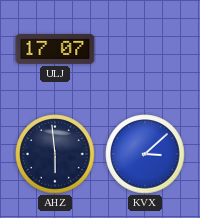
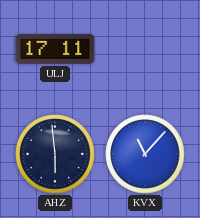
ULJ: 17:07 -> 17:11
KVX: 3:08 -> 11:07
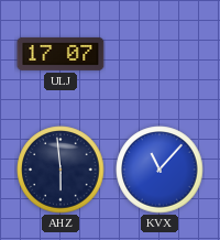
ULJ: 17:11 -> 17:07
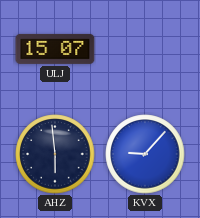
ULJ: 17:07 -> 15:07
KVX: 11:07 -> 9:07
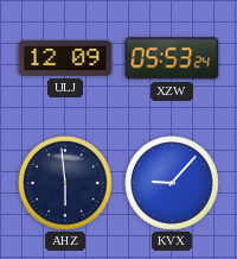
ULJ: 15:07 -> 12:09
XZW: none -> 05:53
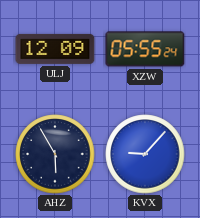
XZW: 05:53 -> 05:55
AHZ: 5:59 -> 5:55
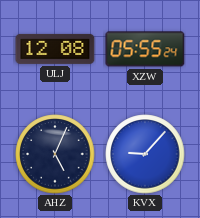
ULJ: 12:09 -> 12:08
AHZ: 5:55 -> 5:04
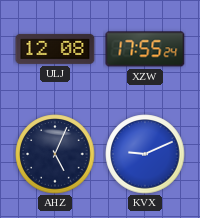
XZW: 05:55 -> 17:55
KVX: 9:07 -> 9:11
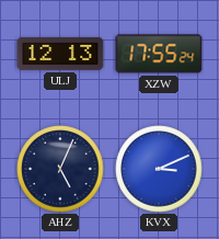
ULJ: 12:08 -> 12:13
KVX: 9:11 -> 3:11
